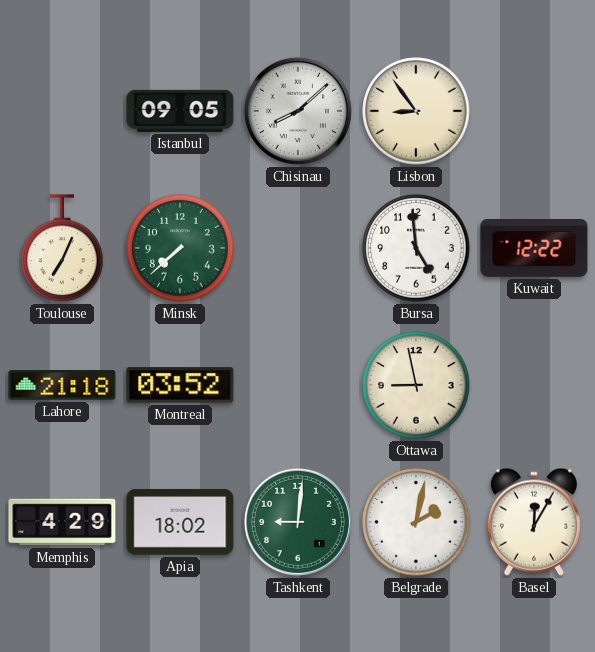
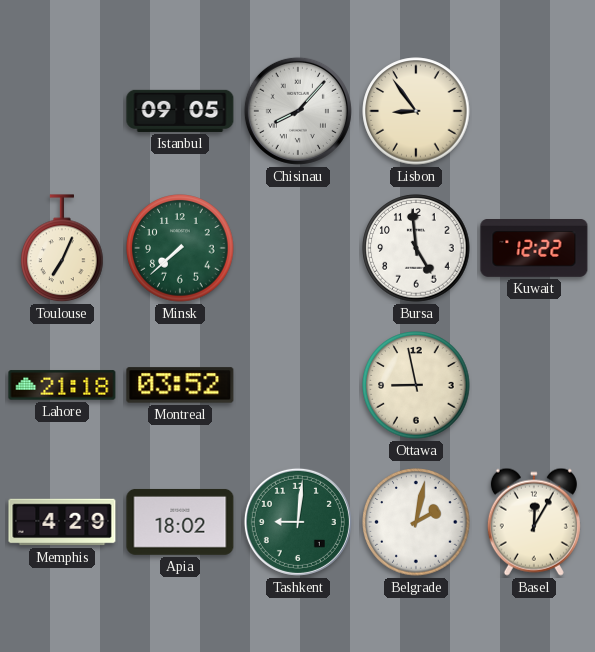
Chisinau: 8:08 -> 8:07
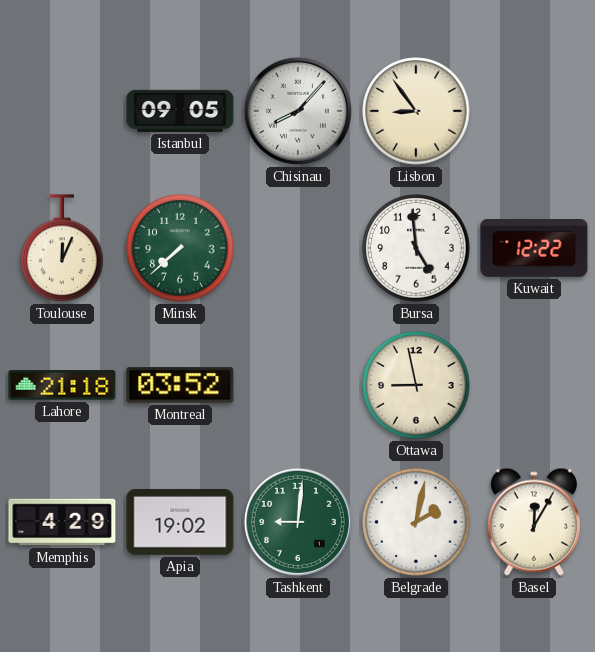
Toulouse: 7:04 -> 12:04
Apia: 18:02 -> 19:02
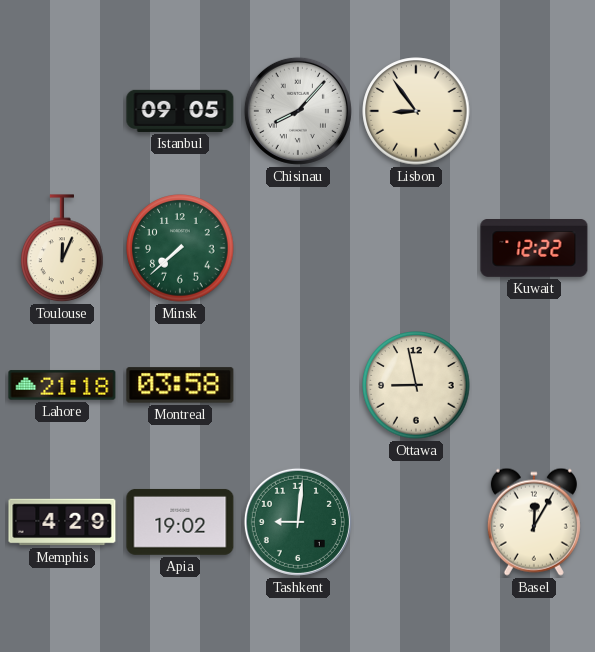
Bursa: 4:59 -> none
Montreal: 03:52 -> 03:58
Belgrade: 2:02 -> none
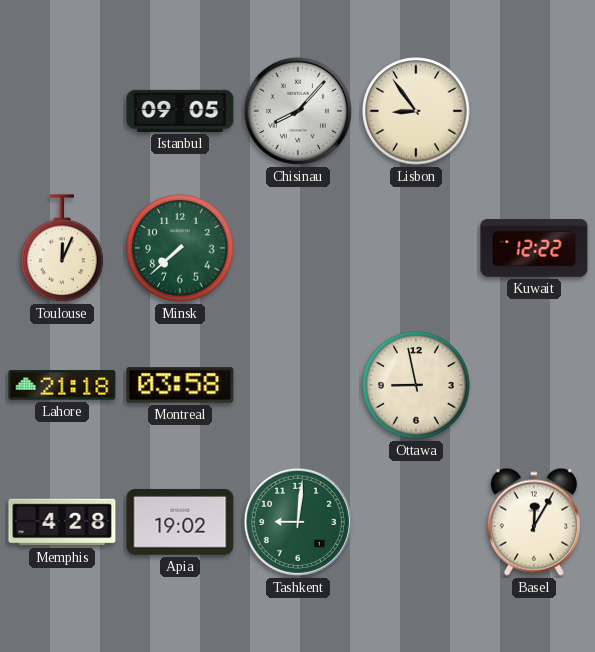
Memphis: 4:29 -> 4:28
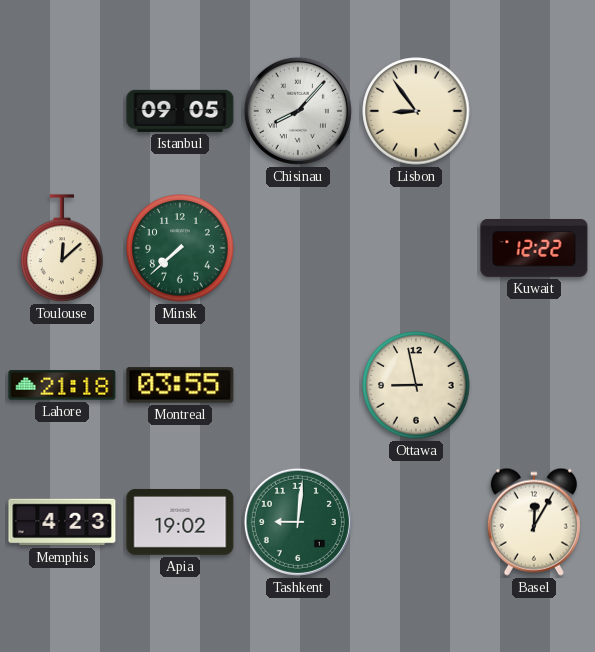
Toulouse: 12:04 -> 12:08
Montreal: 03:58 -> 03:55
Memphis: 4:28 -> 4:23
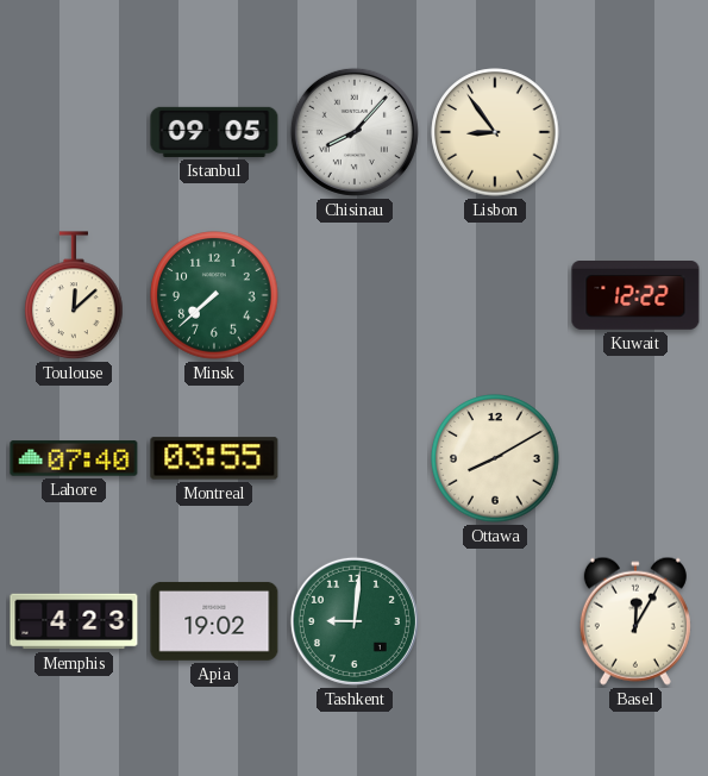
Lahore: 21:18 -> 07:40
Ottawa: 8:58 -> 8:10
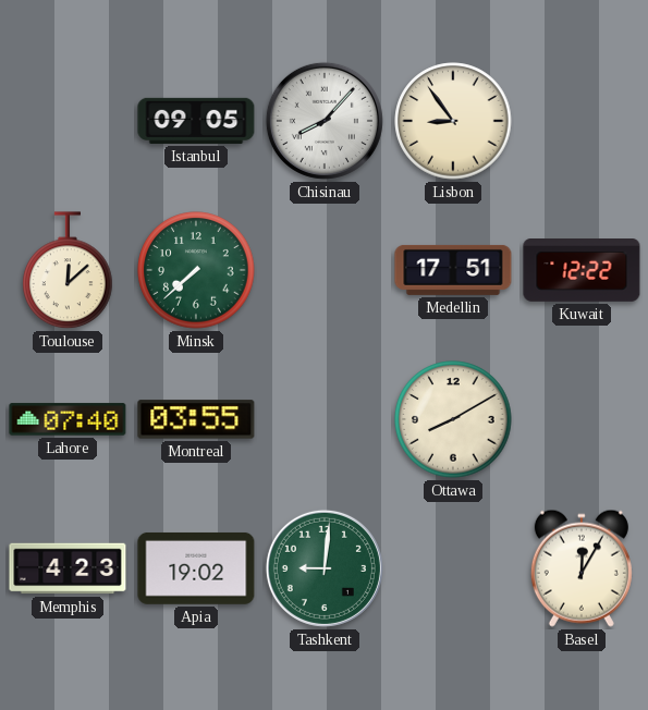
Medellin: none -> 17:51
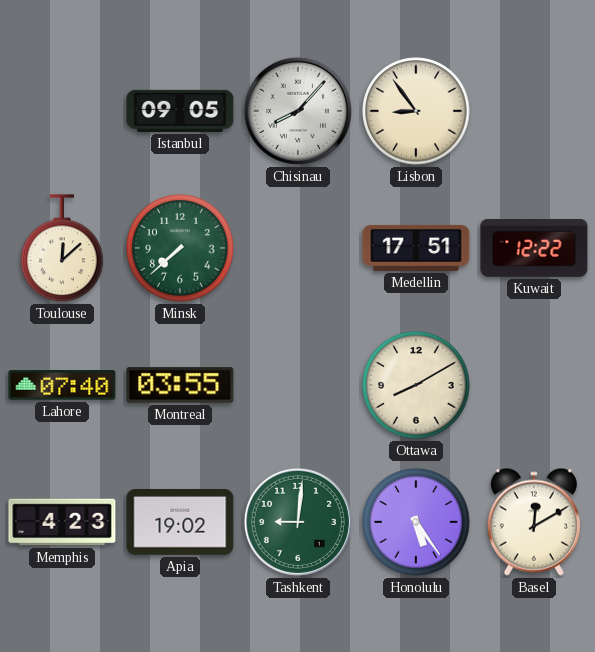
Honolulu: none -> 5:24
Basel: 12:05 -> 12:10
